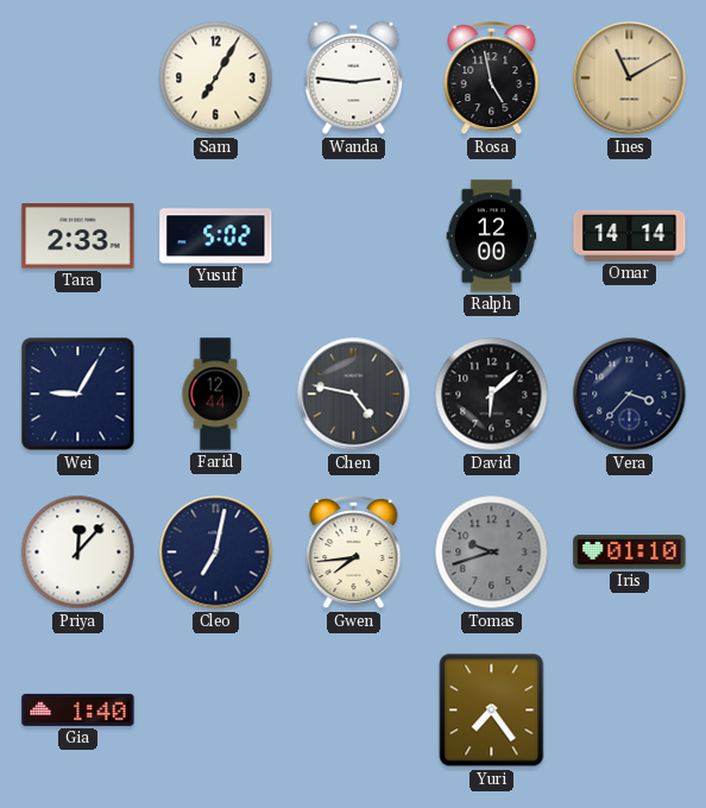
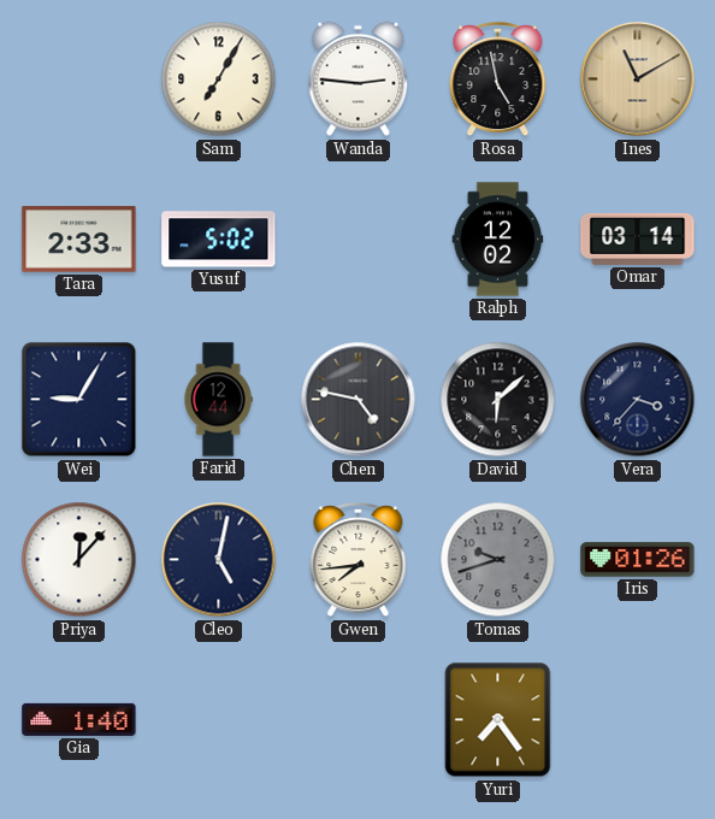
Ralph: 12:00 -> 12:02
Omar: 14:14 -> 03:14
Cleo: 7:02 -> 5:02
Iris: 01:10 -> 01:26
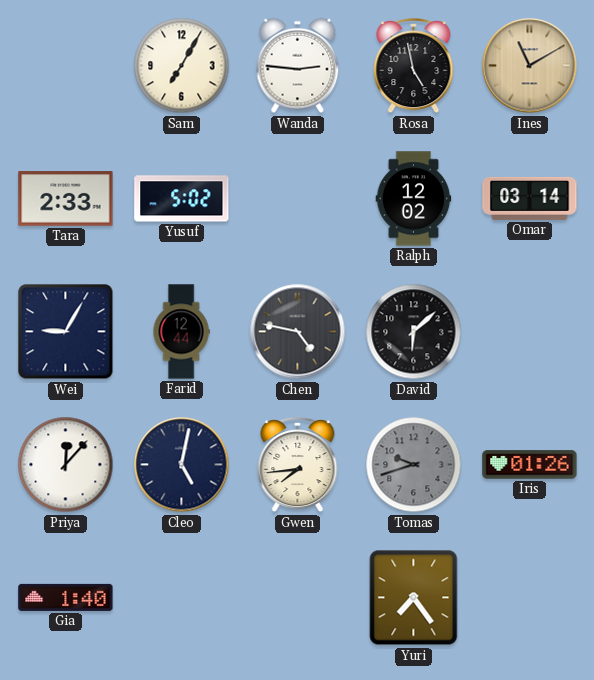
Vera: 3:37 -> none
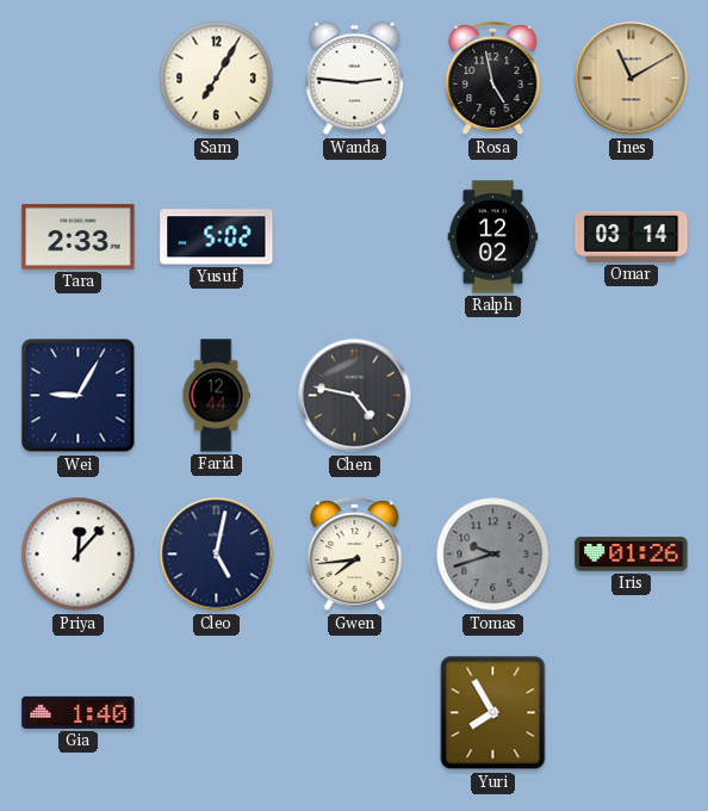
David: 6:08 -> none
Yuri: 7:24 -> 7:55
